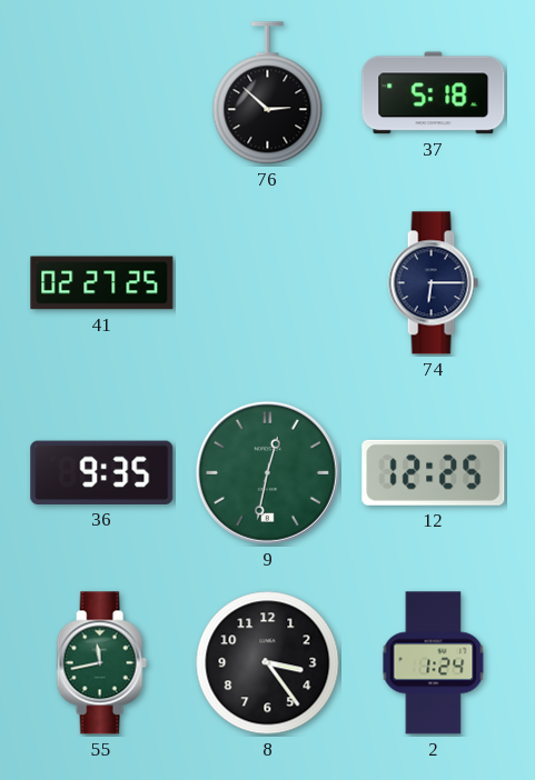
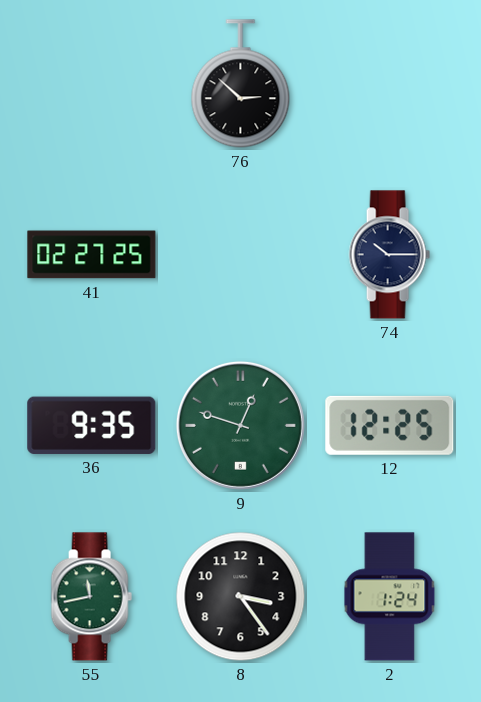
37: 5:18 -> none
74: 6:15 -> 10:15
9: 12:32 -> 12:48
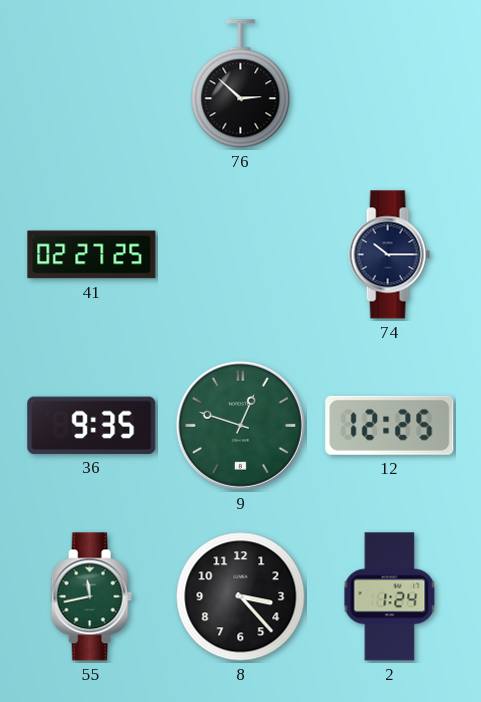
8: 3:24 -> 3:23
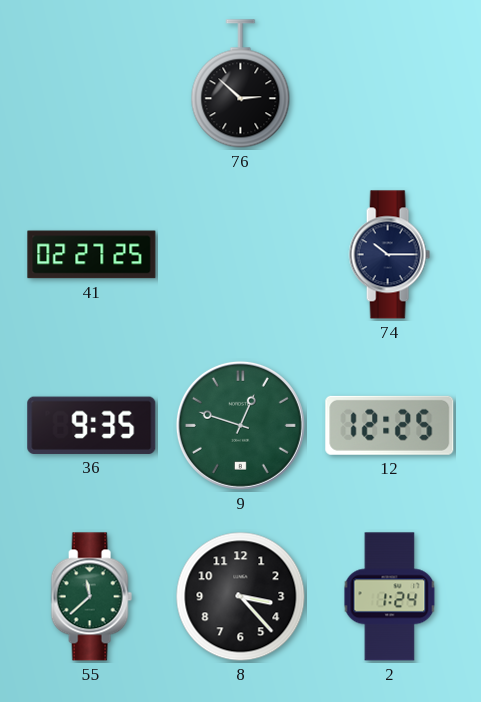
55: 11:43 -> 11:38
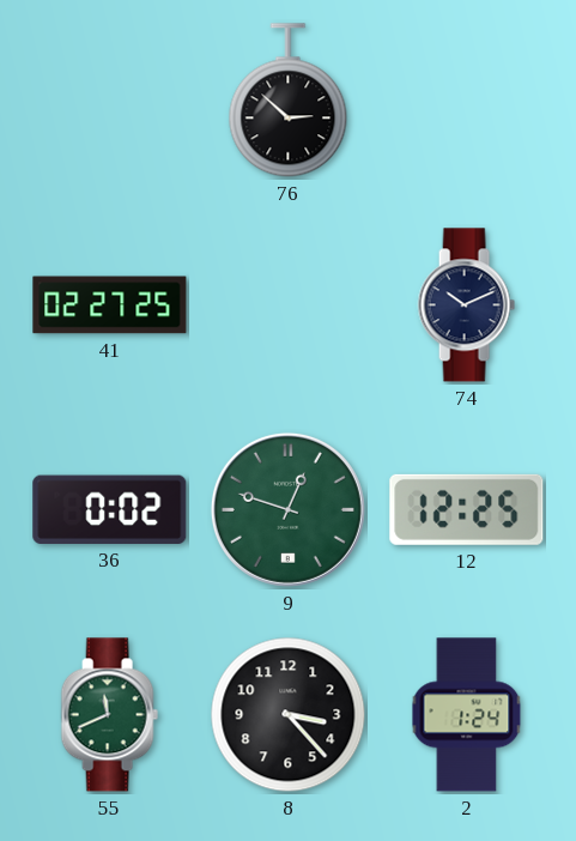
74: 10:15 -> 10:11
36: 9:35 -> 0:02
55: 11:38 -> 11:41
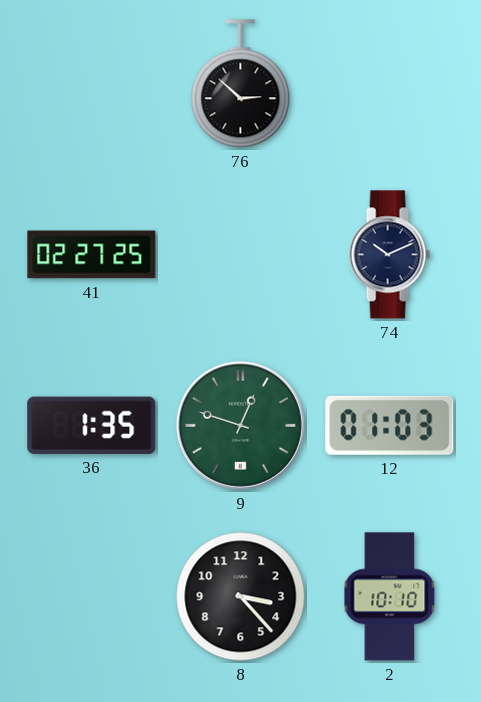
36: 0:02 -> 1:35
12: 12:25 -> 01:03
55: 11:41 -> none
2: 1:24 -> 10:10
